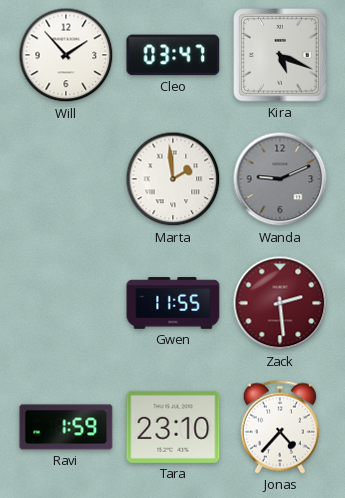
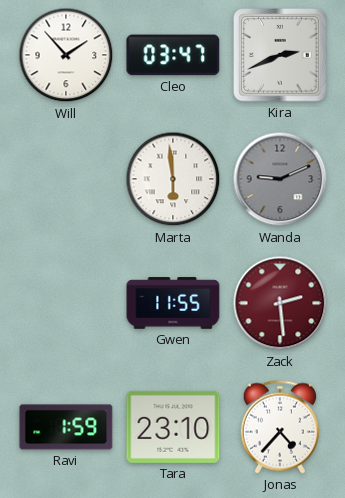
Kira: 5:19 -> 2:41
Marta: 1:59 -> 5:59
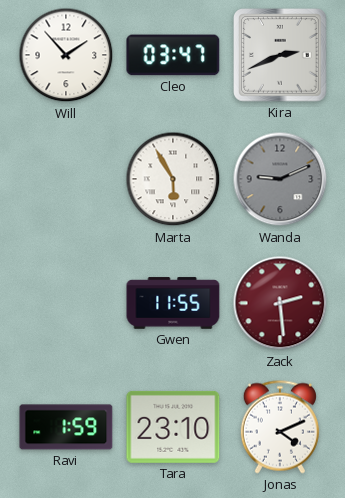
Marta: 5:59 -> 5:55
Jonas: 4:37 -> 4:11
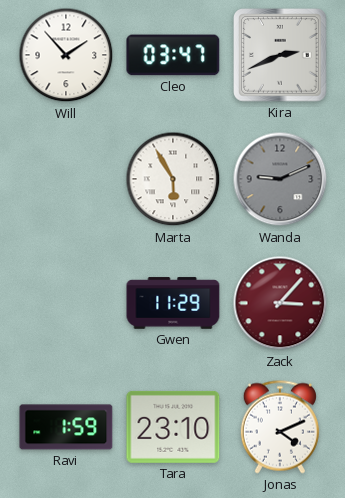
Gwen: 11:55 -> 11:29
Zack: 2:29 -> 3:07
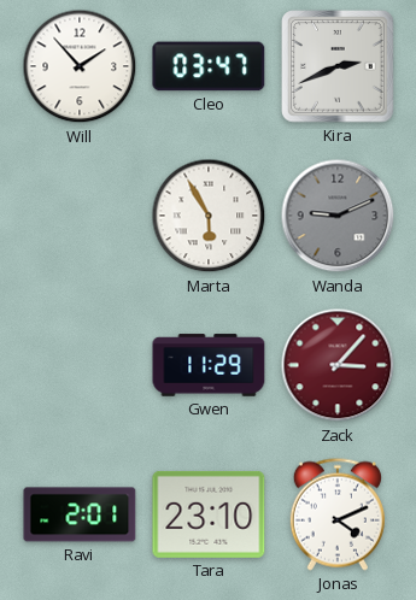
Ravi: 1:59 -> 2:01
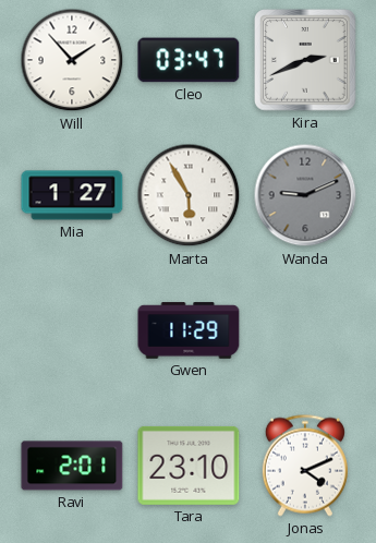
Mia: none -> 1:27
Zack: 3:07 -> none
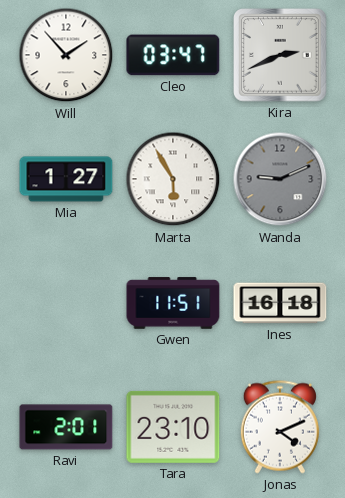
Gwen: 11:29 -> 11:51
Ines: none -> 16:18
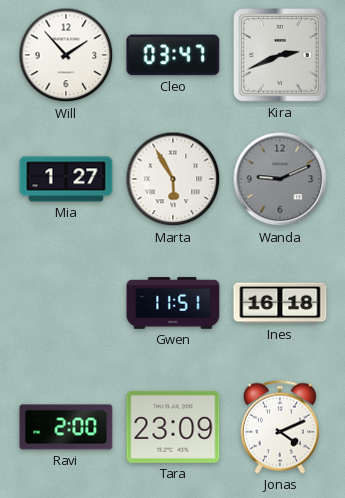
Ravi: 2:01 -> 2:00
Tara: 23:10 -> 23:09
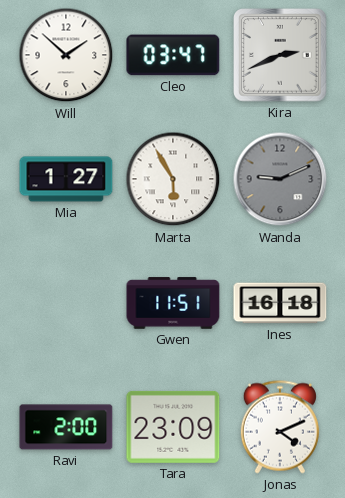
Will: 1:53 -> 1:52
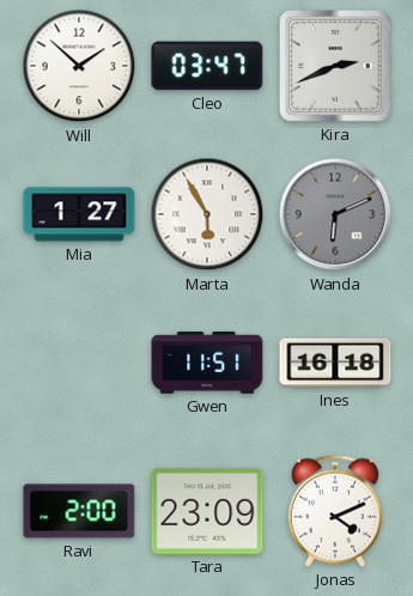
Wanda: 9:11 -> 6:11
